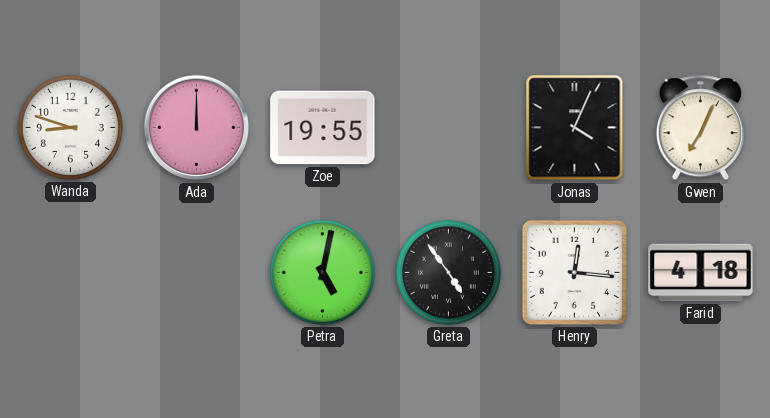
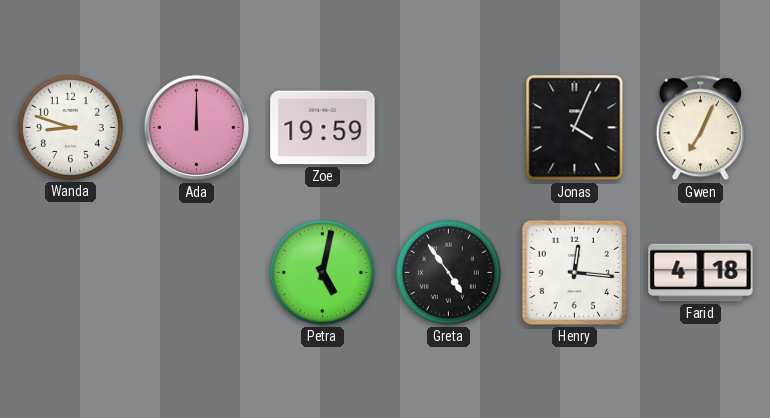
Zoe: 19:55 -> 19:59
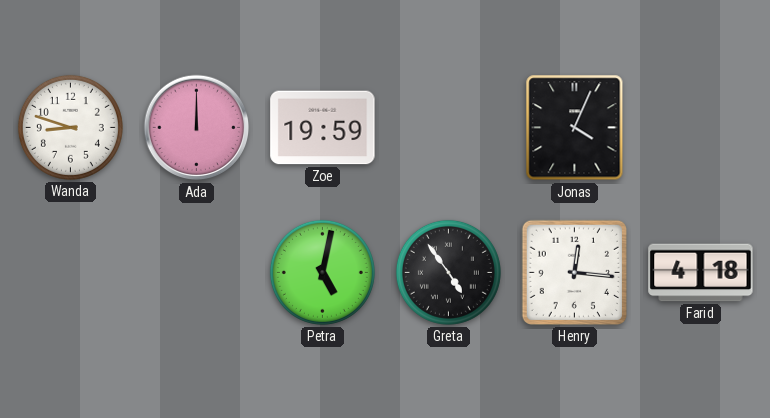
Gwen: 7:04 -> none
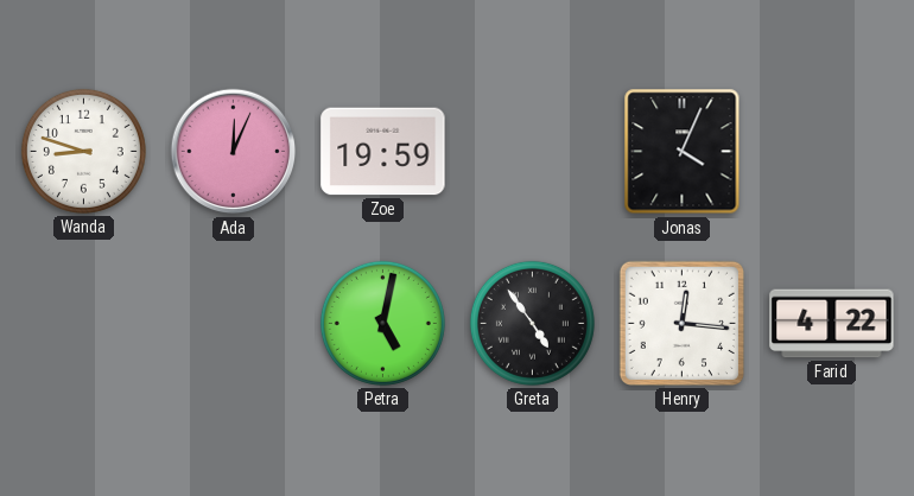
Ada: 12:00 -> 12:04
Farid: 4:18 -> 4:22
